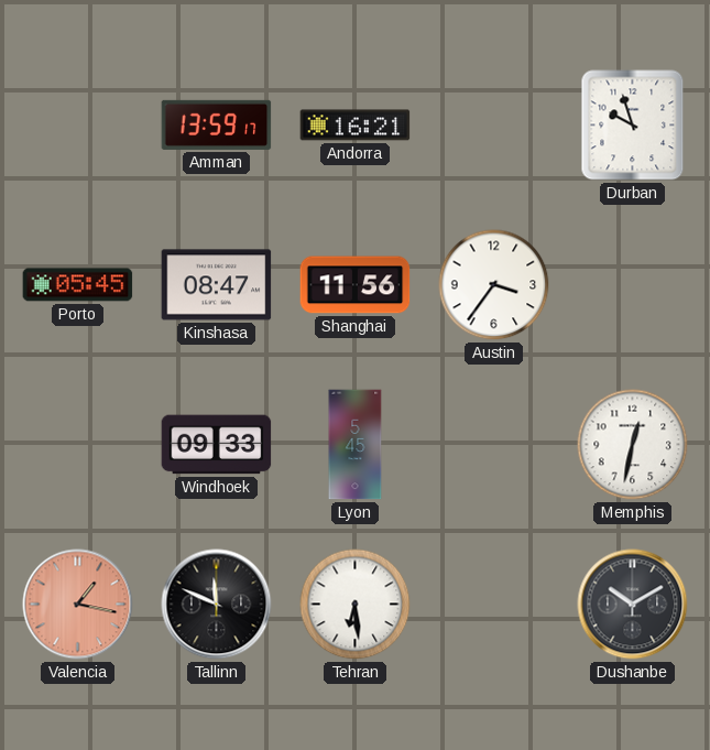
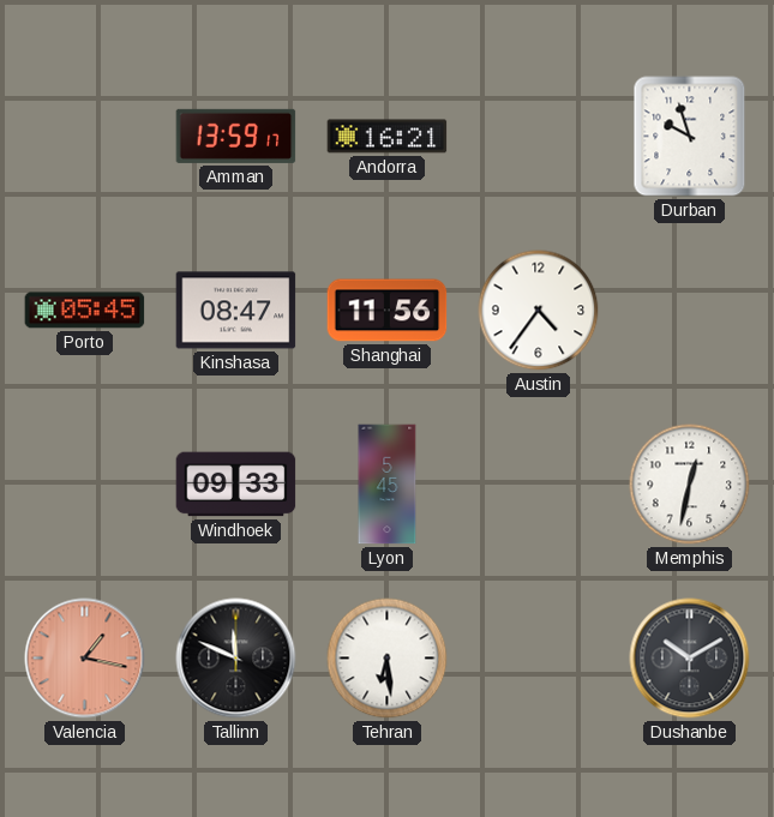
Austin: 3:36 -> 4:36
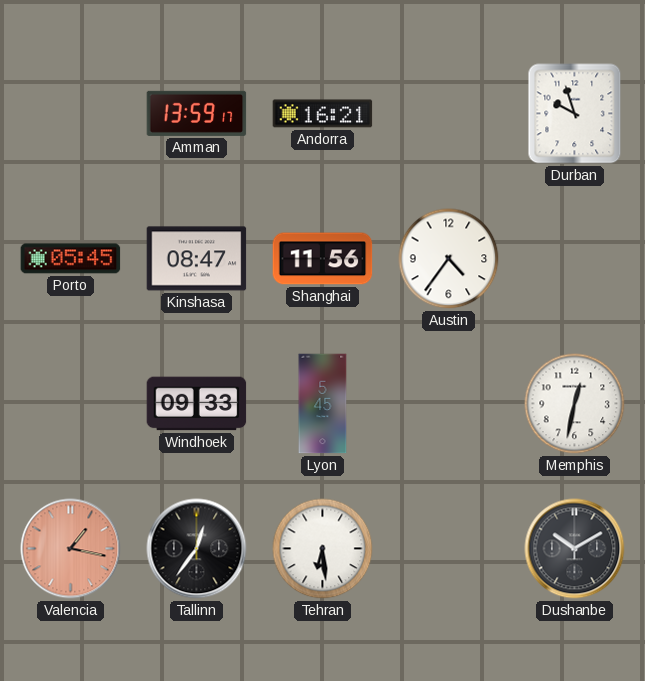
Tallinn: 11:49 -> 12:36
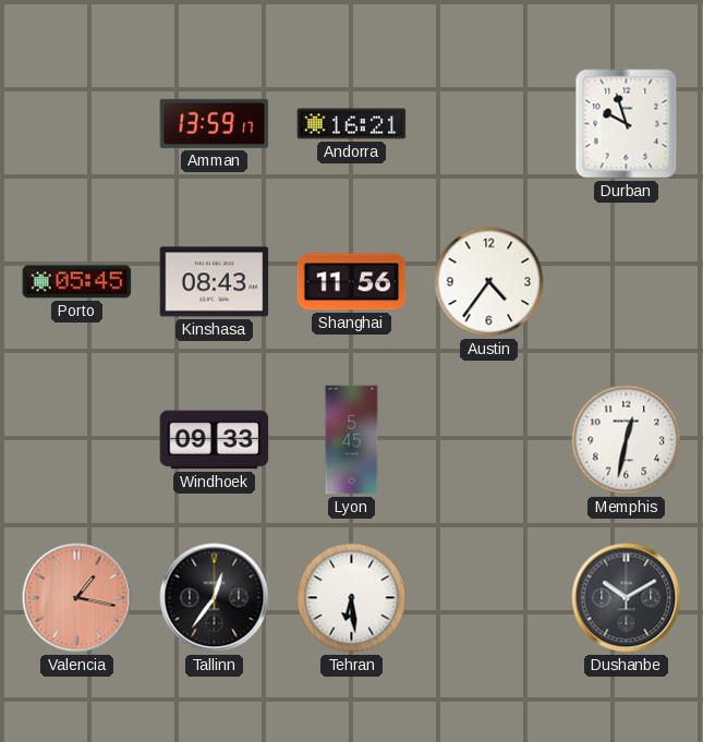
Kinshasa: 08:47 -> 08:43
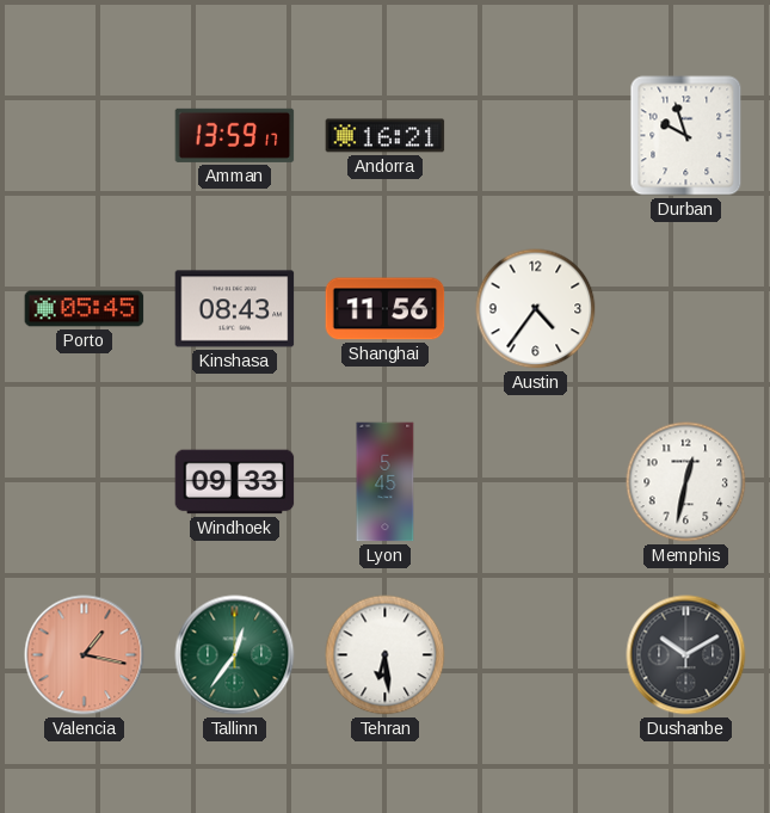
Tallinn dial: black -> green
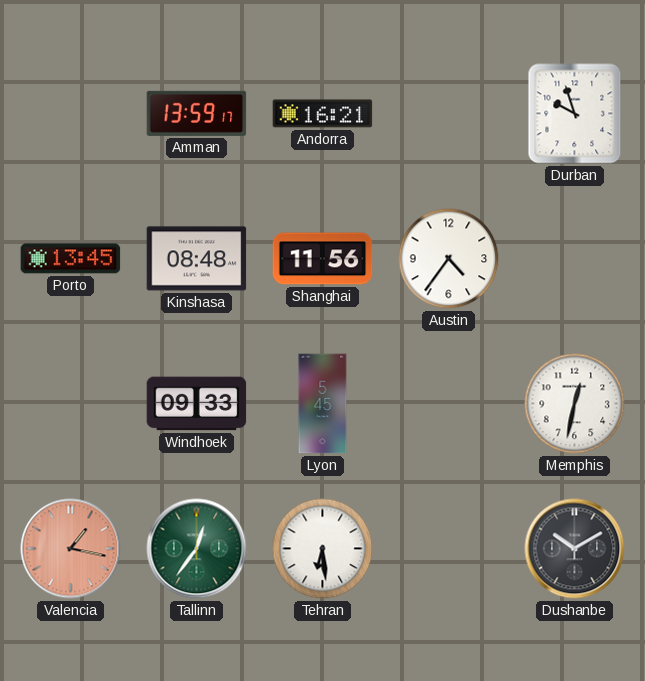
Porto: 05:45 -> 13:45
Kinshasa: 08:43 -> 08:48
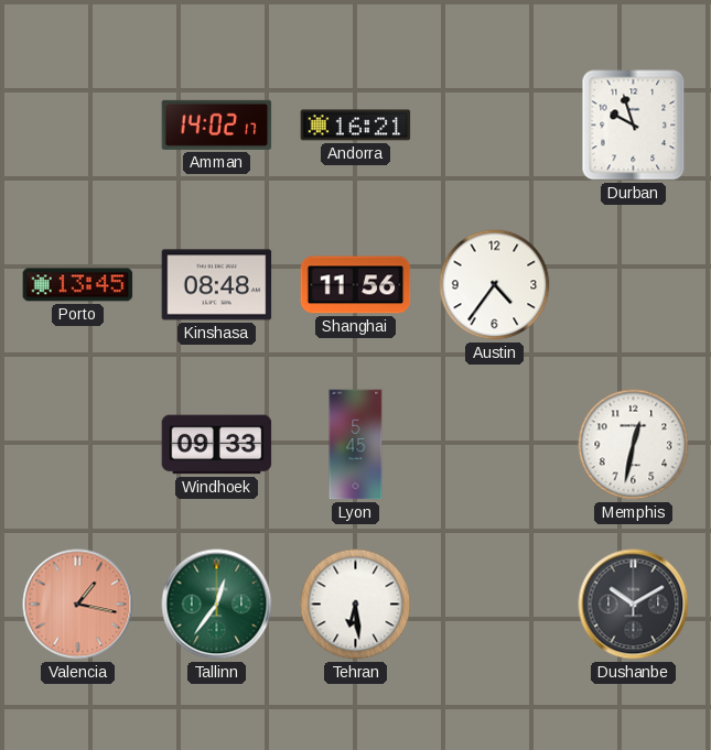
Amman: 13:59 -> 14:02
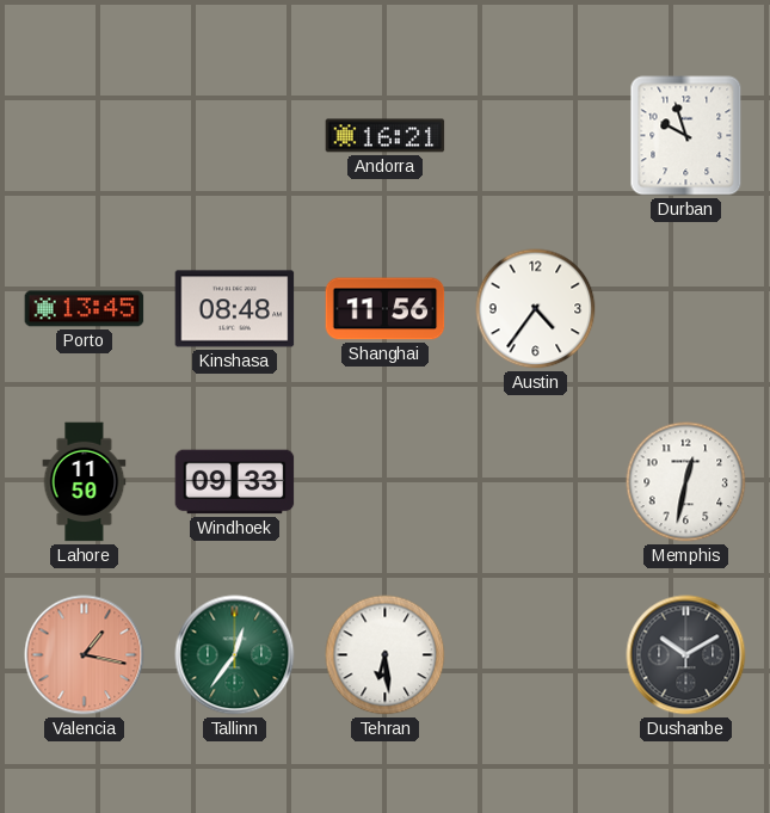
Amman: 14:02 -> none
Lahore: none -> 11:50
Lyon: 5:45 -> none
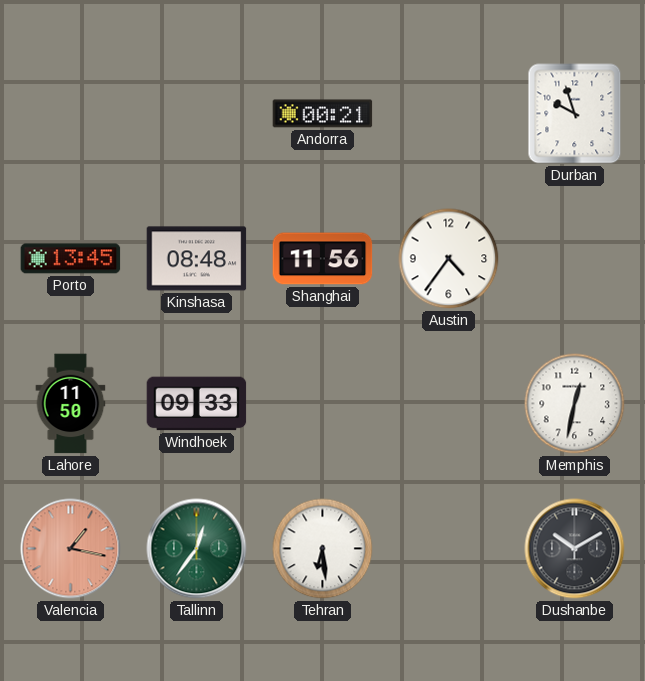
Andorra: 16:21 -> 00:21
